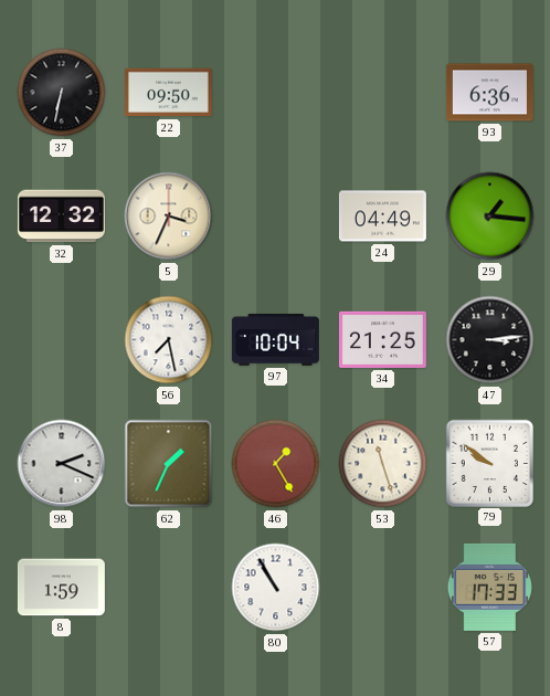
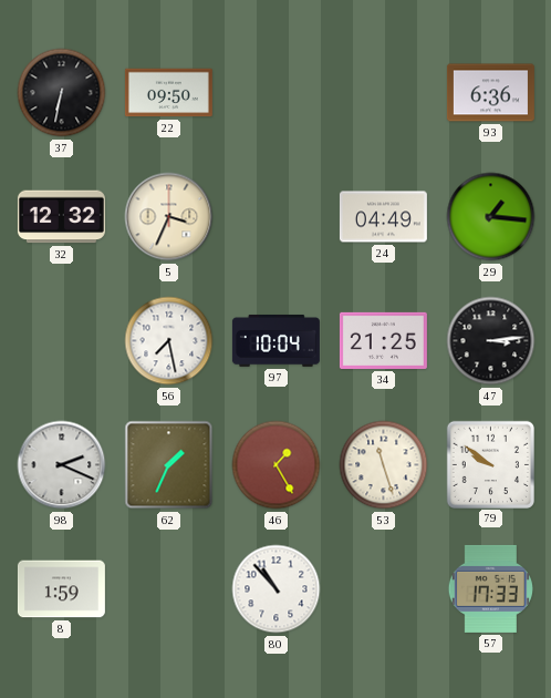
80: 10:55 -> 10:53
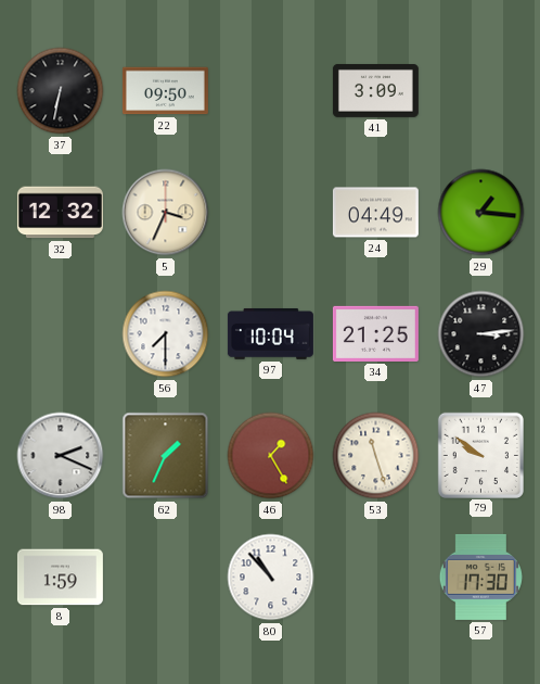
41: none -> 3:09
93: 6:36 -> none
56: 7:28 -> 7:30
57: 17:33 -> 17:30
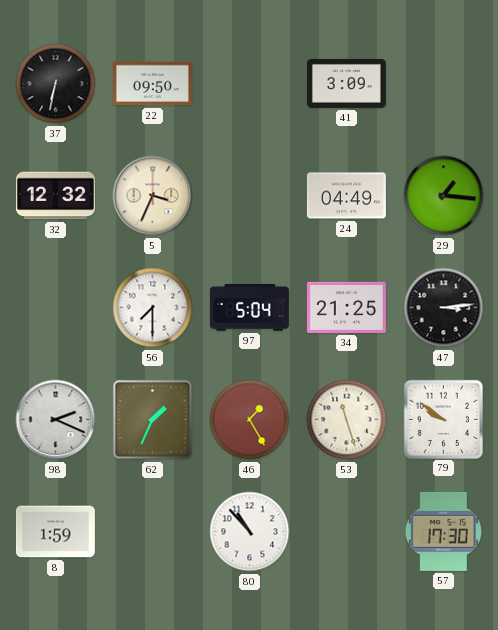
97: 10:04 -> 5:04
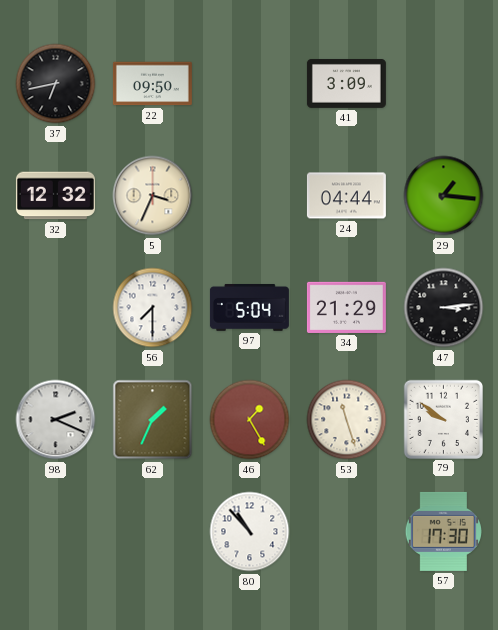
37: 6:32 -> 6:43
24: 04:49 -> 04:44
34: 21:25 -> 21:29
8: 1:59 -> none
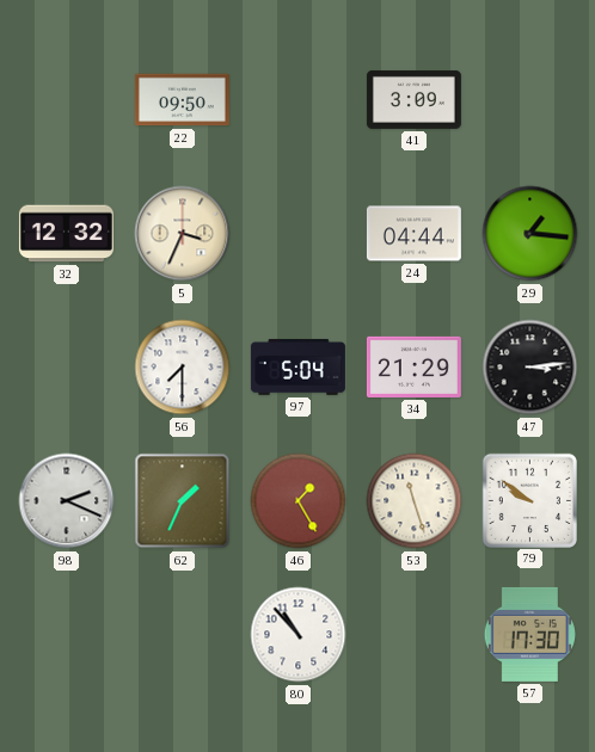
37: 6:43 -> none
